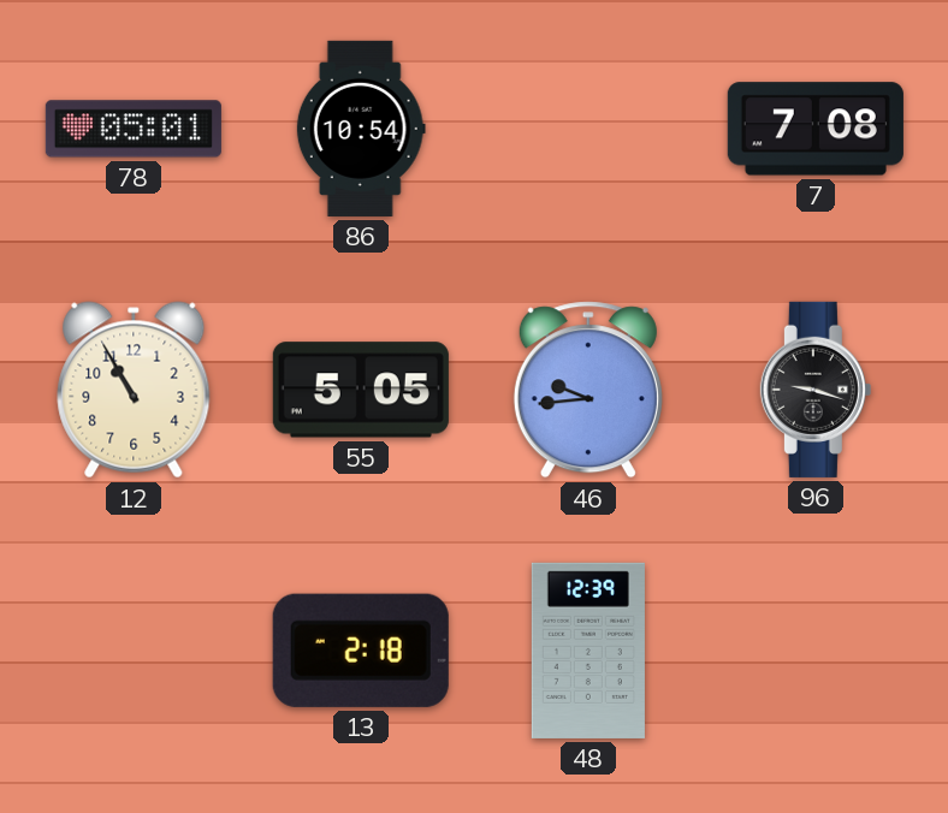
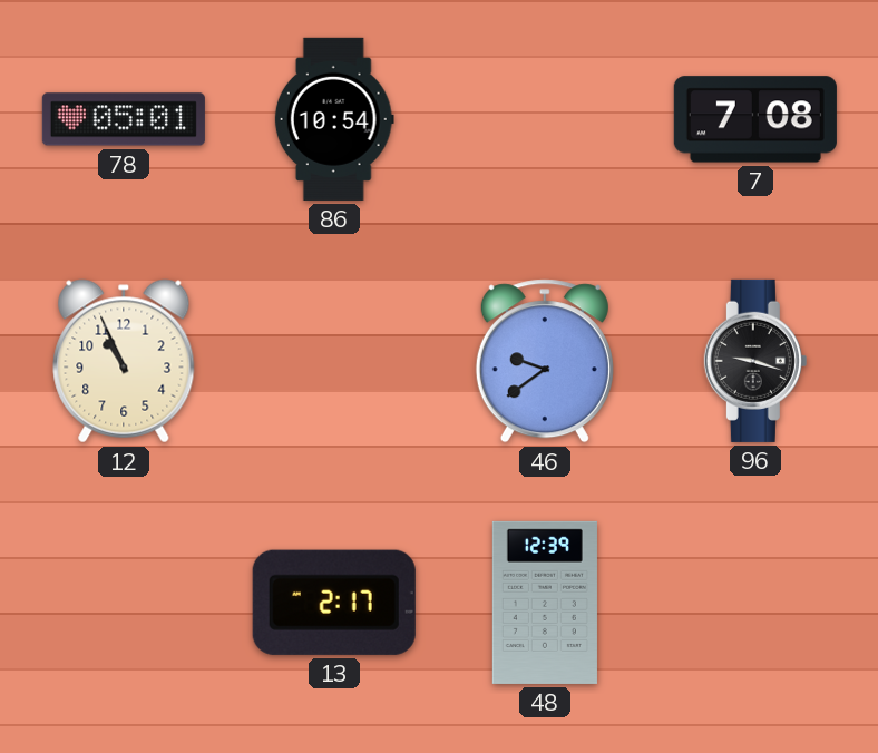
12: 10:55 -> 10:56
55: 5:05 -> none
46: 9:44 -> 9:39
13: 2:18 -> 2:17
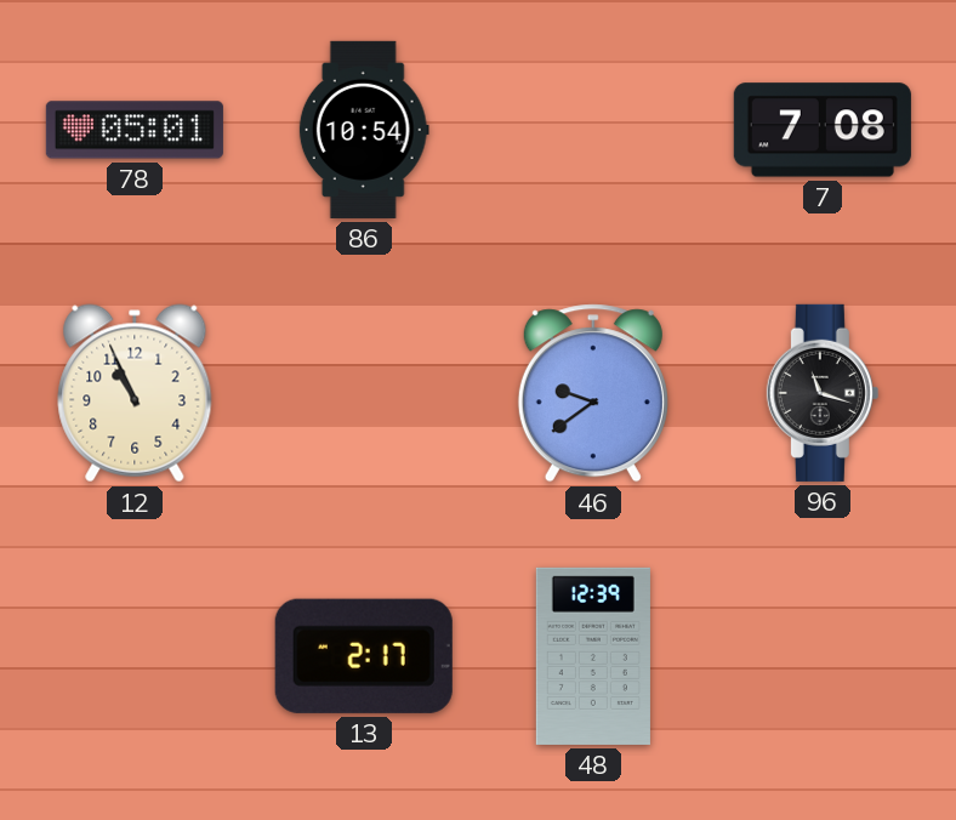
96: 9:18 -> 11:18
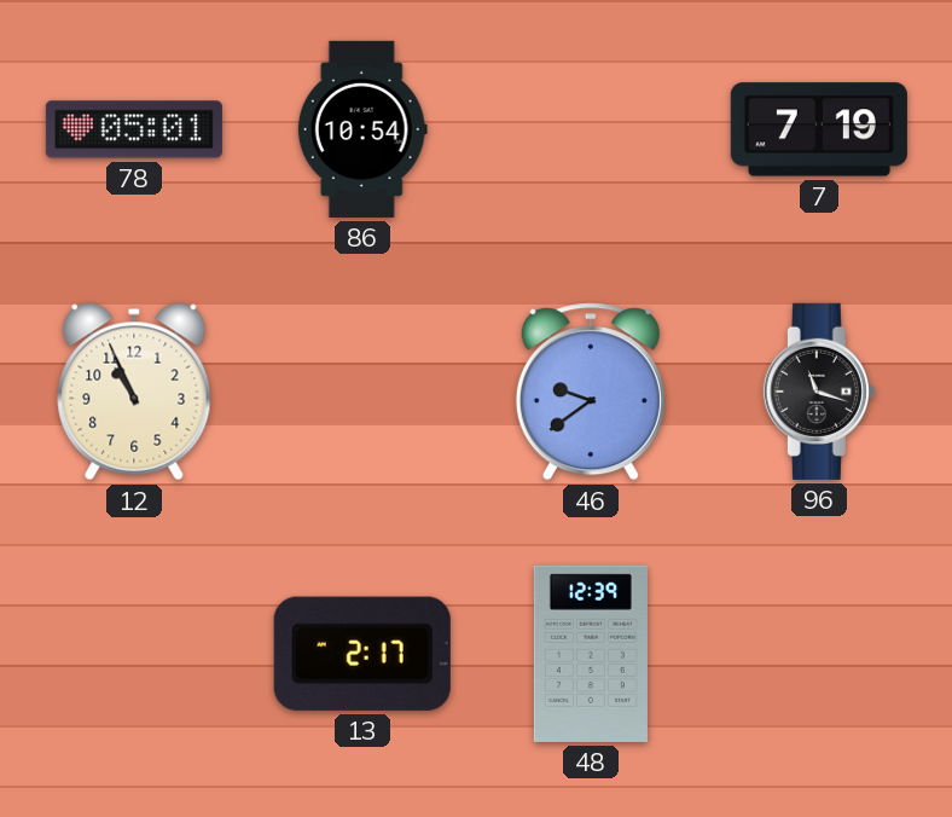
7: 7:08 -> 7:19
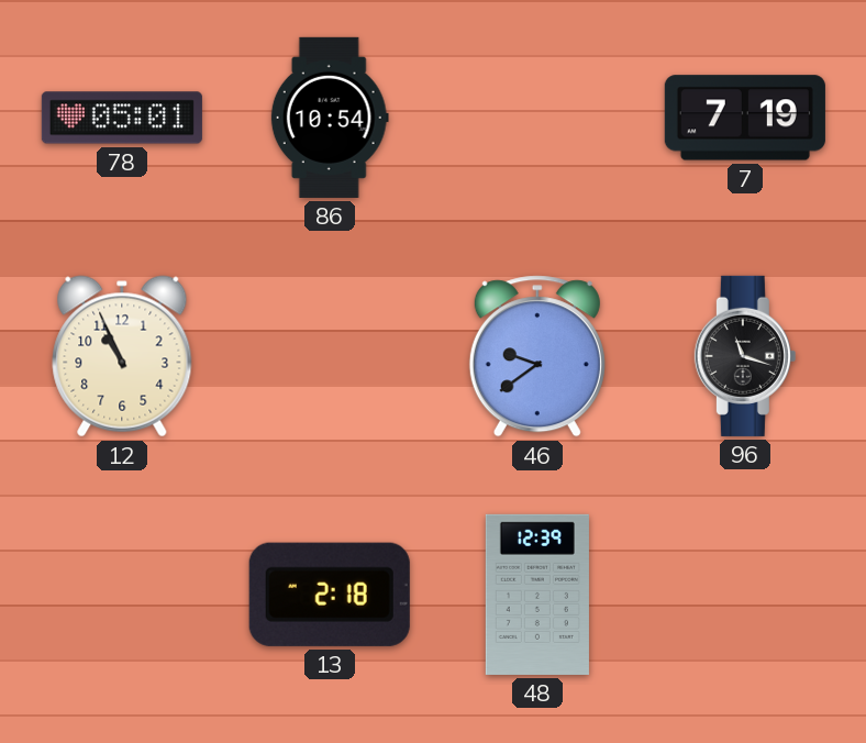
13: 2:17 -> 2:18
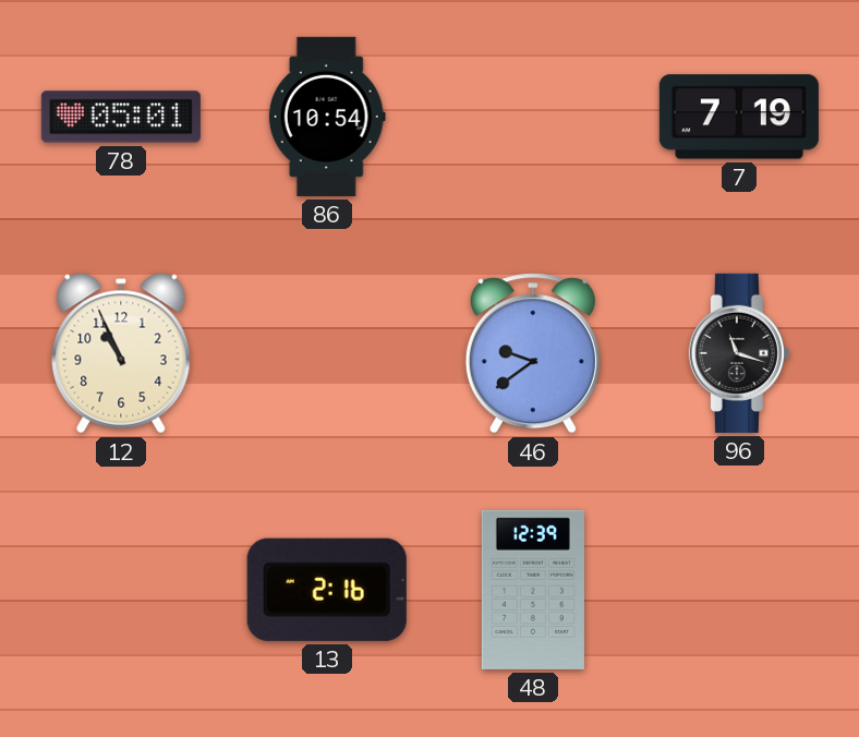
13: 2:18 -> 2:16
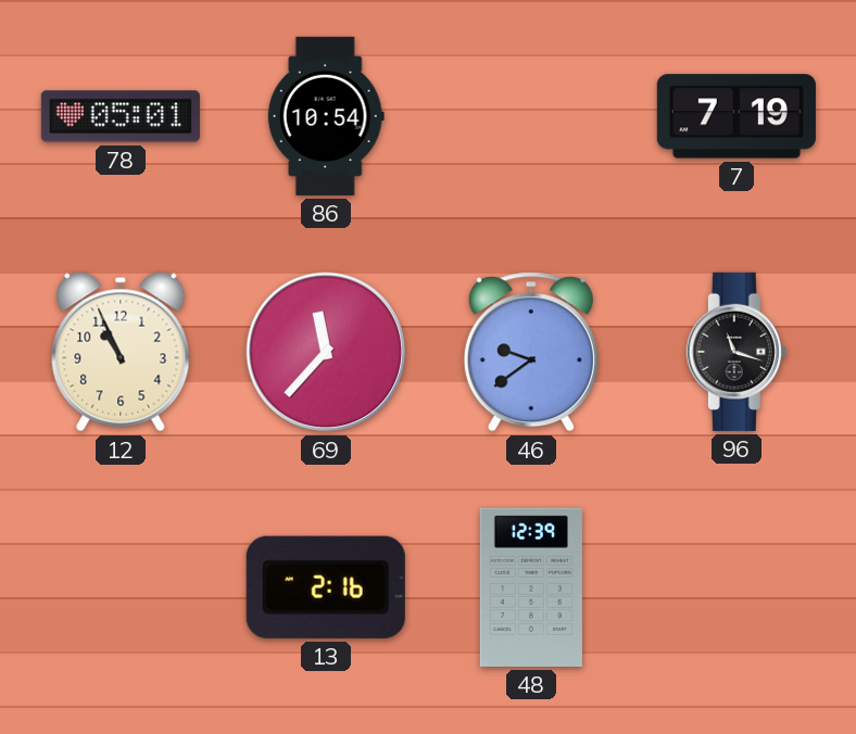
69: none -> 11:37
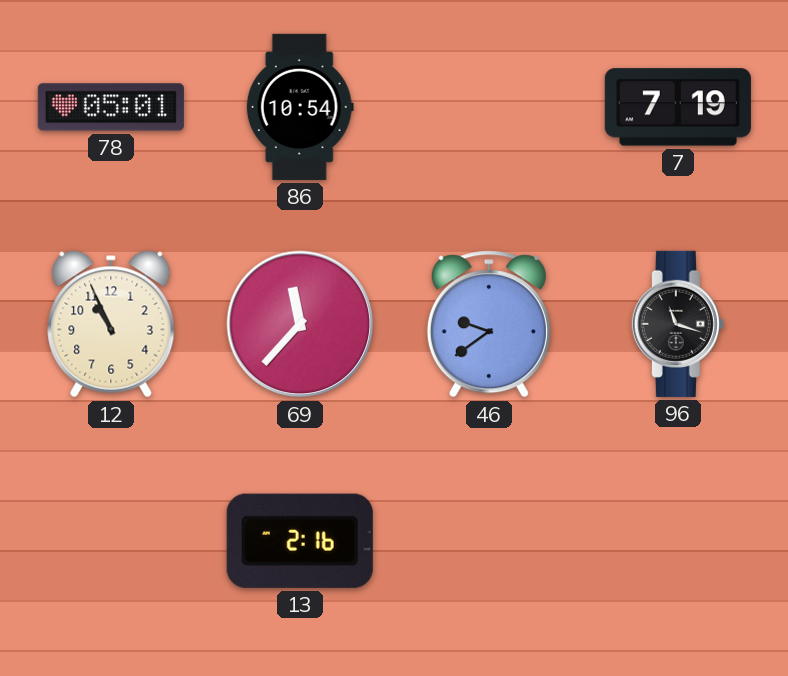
48: 12:39 -> none
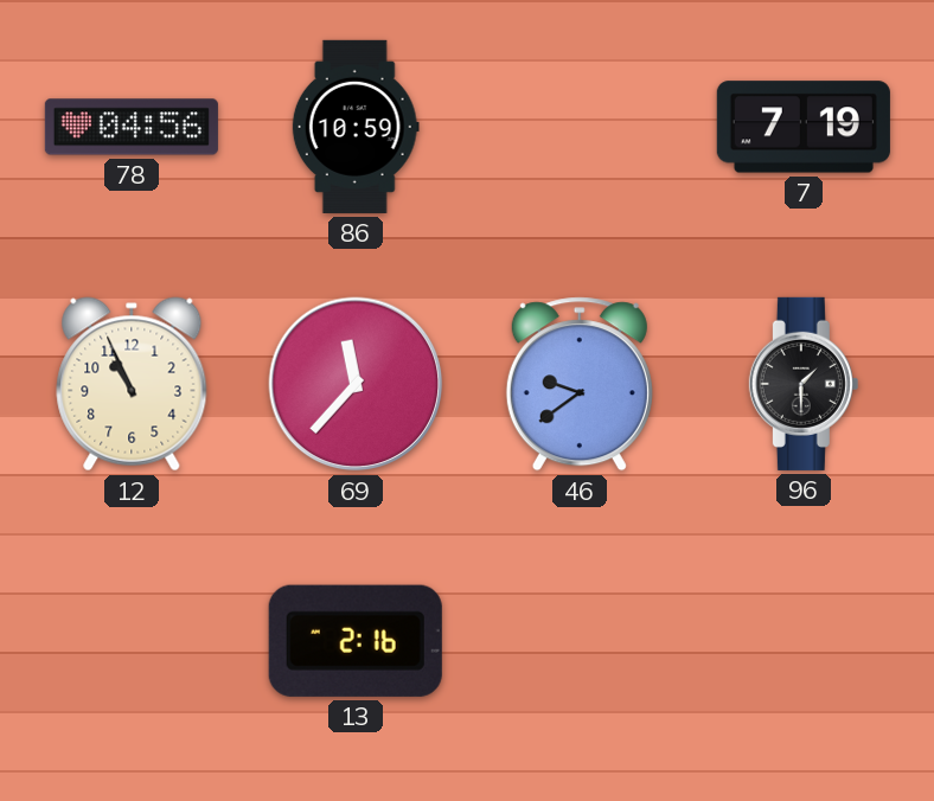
78: 05:01 -> 04:56
86: 10:54 -> 10:59
96: 11:18 -> 1:30
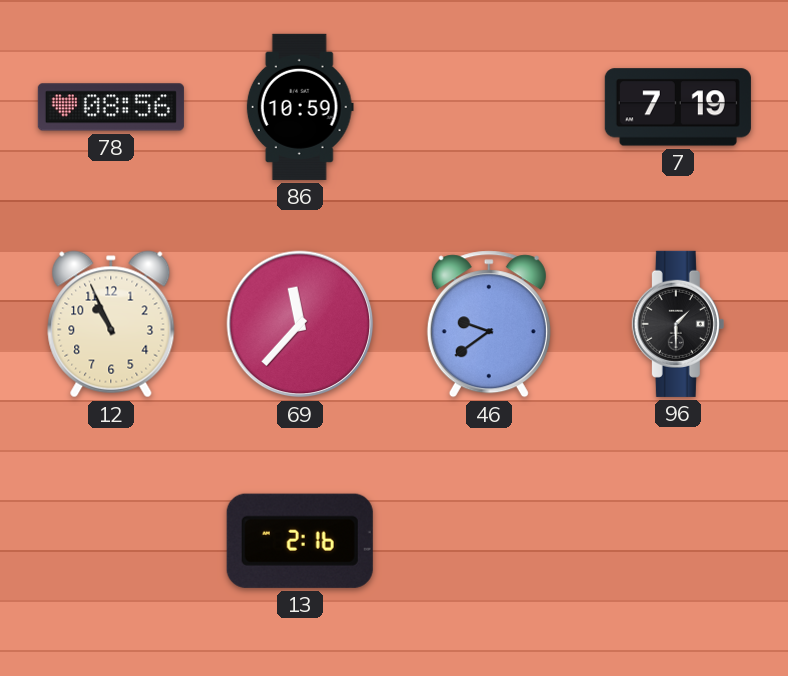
78: 04:56 -> 08:56
